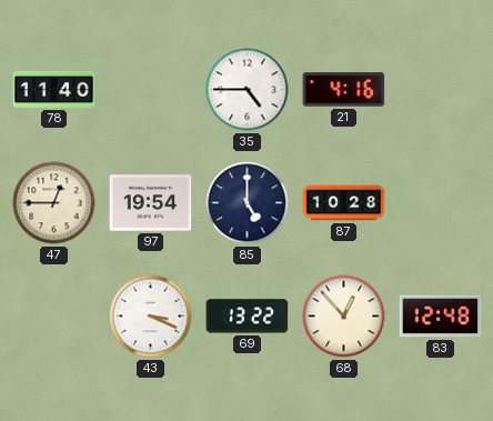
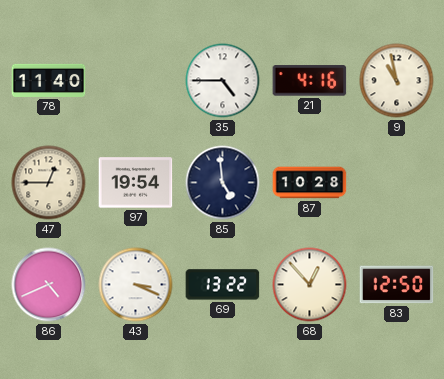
9: none -> 10:58
85: 5:00 -> 4:59
86: none -> 4:41
83: 12:48 -> 12:50
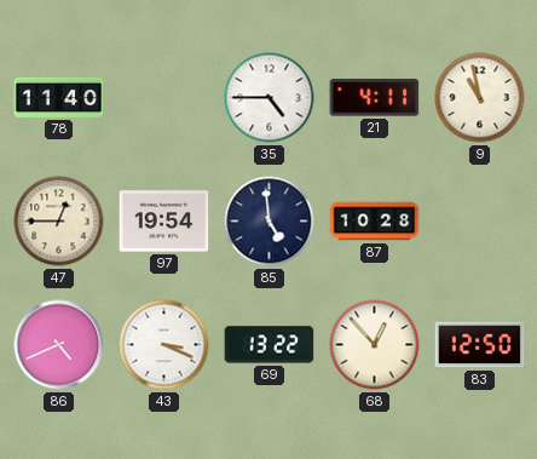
21: 4:16 -> 4:11
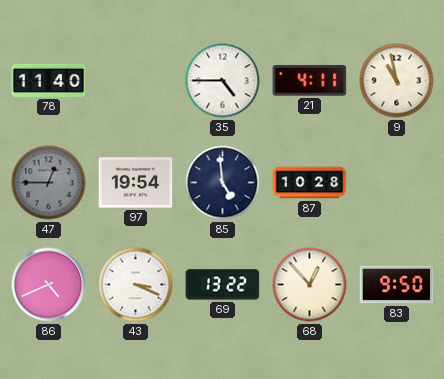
47 dial: cream -> grey
83: 12:50 -> 9:50
